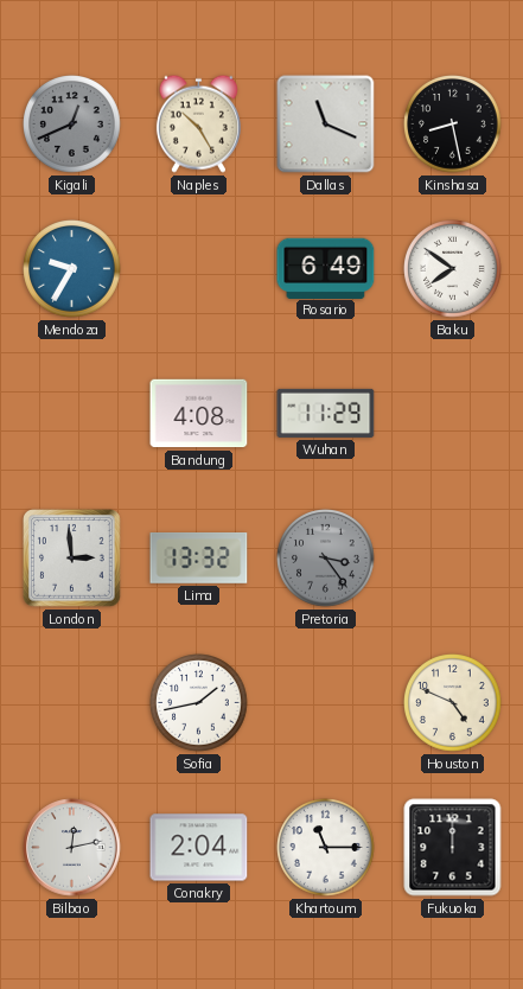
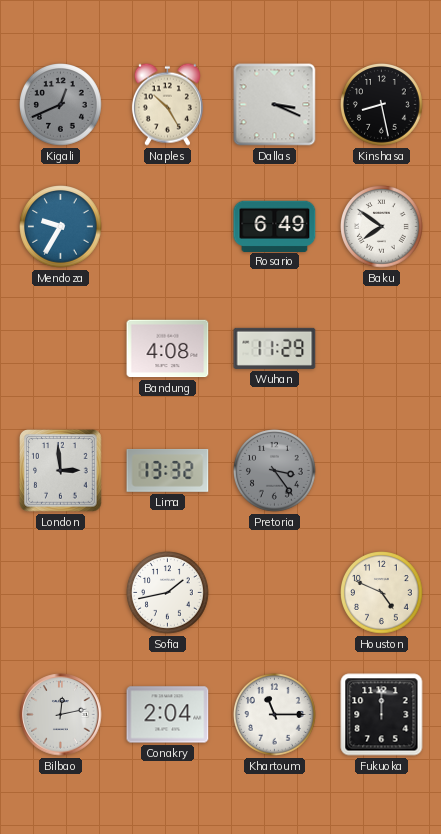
Dallas: 11:19 -> 3:19
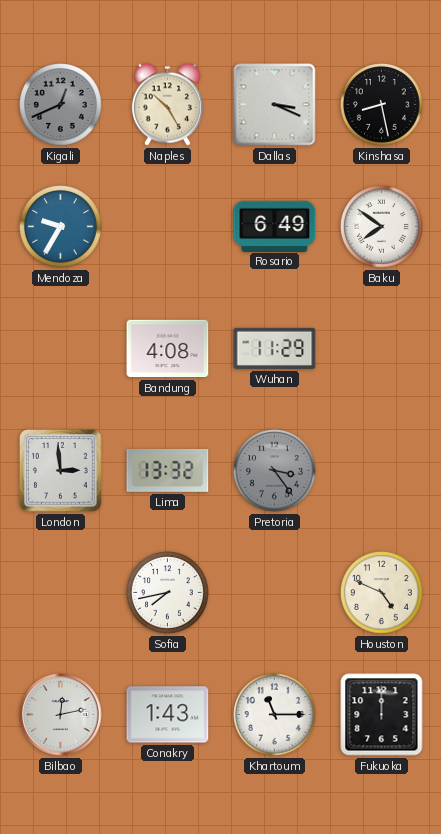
Sofia: 1:43 -> 7:43
Conakry: 2:04 -> 1:43
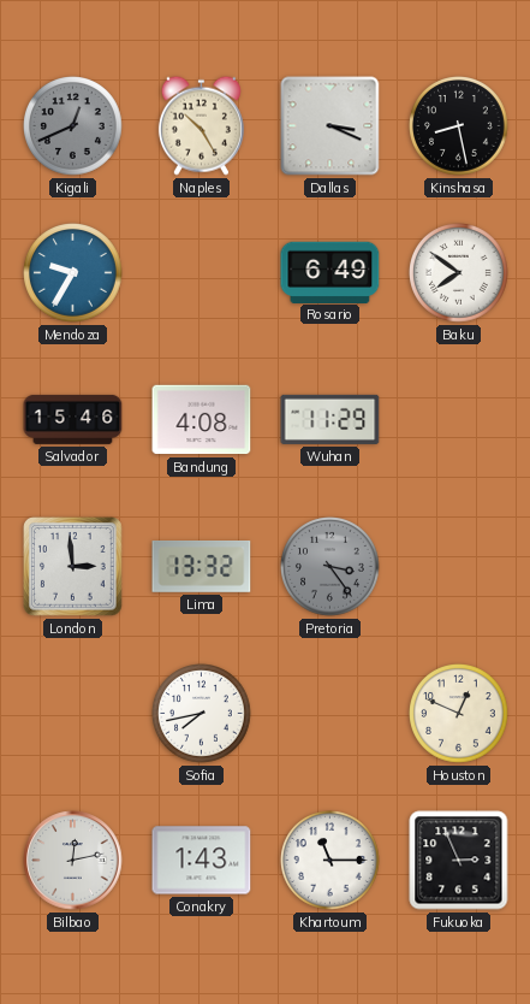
Salvador: none -> 15:46
Houston: 4:49 -> 12:49
Fukuoka: 12:00 -> 2:56
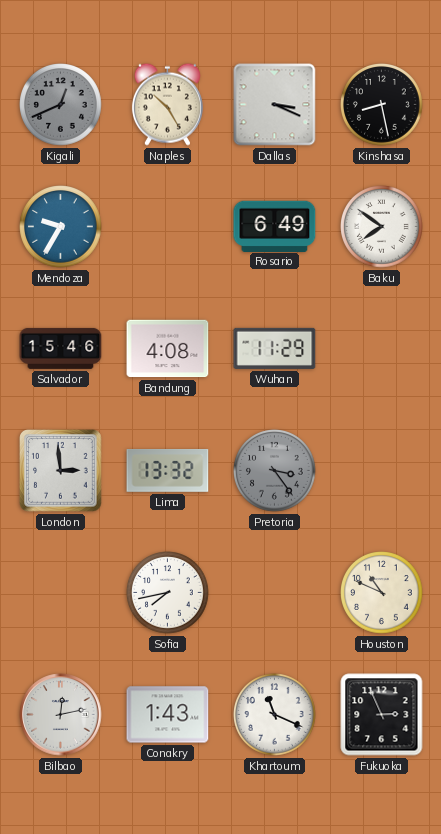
Houston: 12:49 -> 10:49
Khartoum: 11:15 -> 11:19
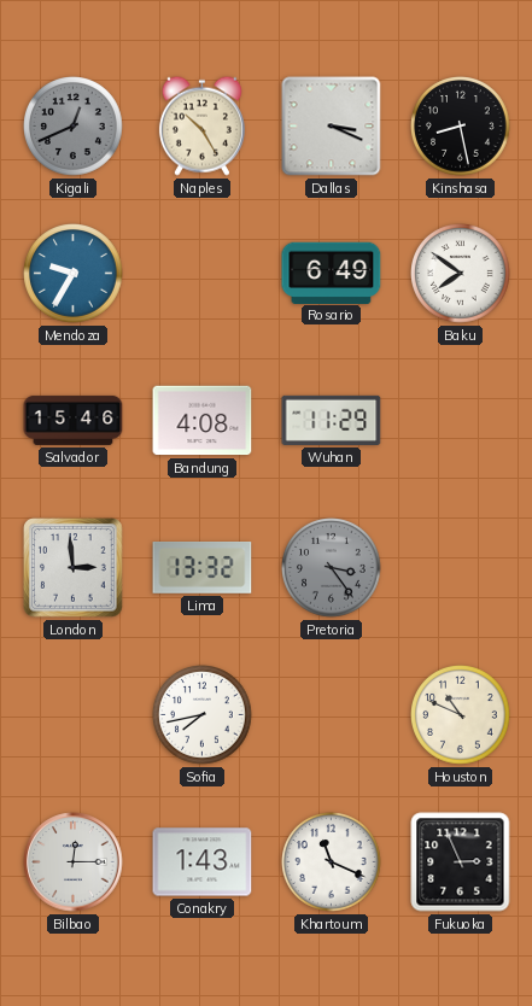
Bilbao: 12:13 -> 12:15
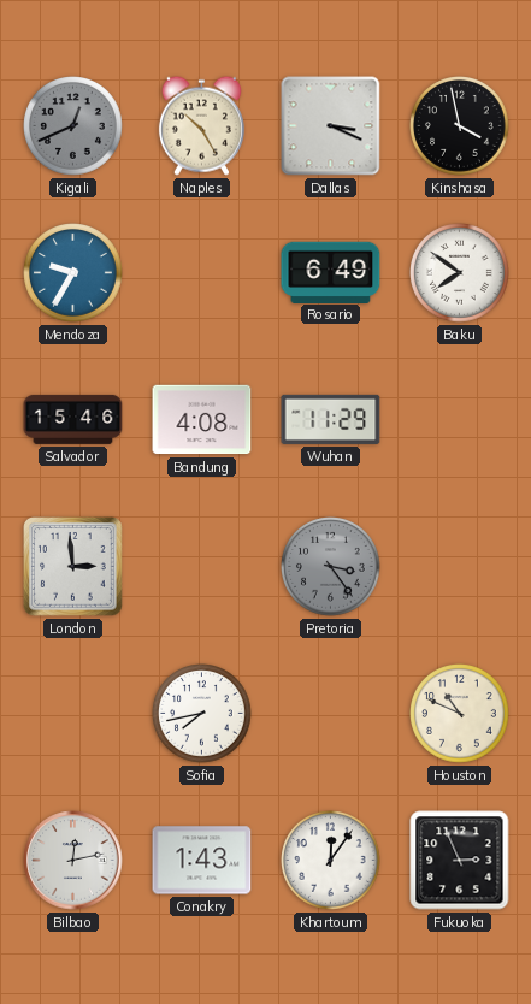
Kinshasa: 8:28 -> 3:58
Lima: 13:32 -> none
Bilbao: 12:15 -> 12:13
Khartoum: 11:19 -> 12:06
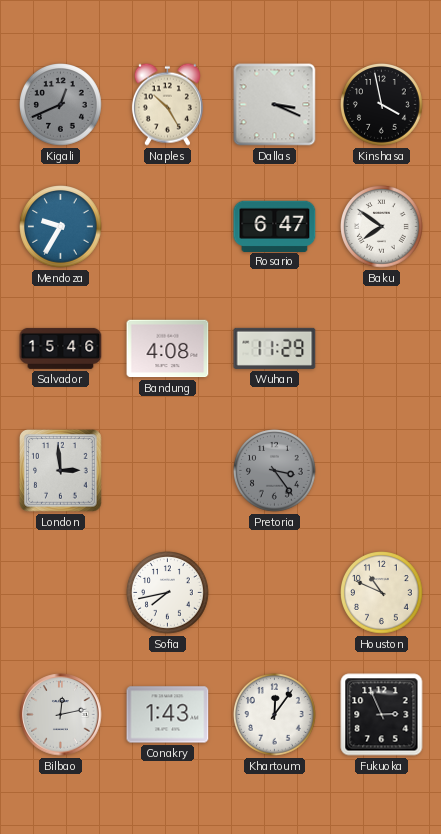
Rosario: 6:49 -> 6:47
